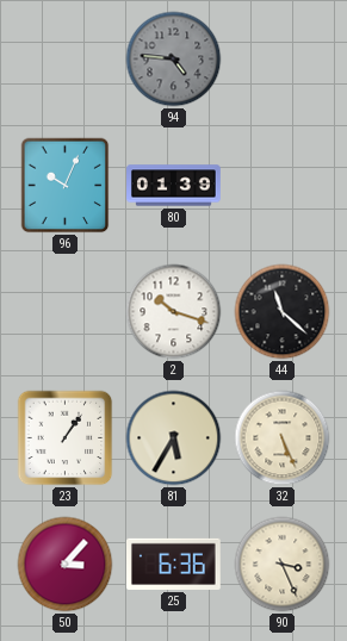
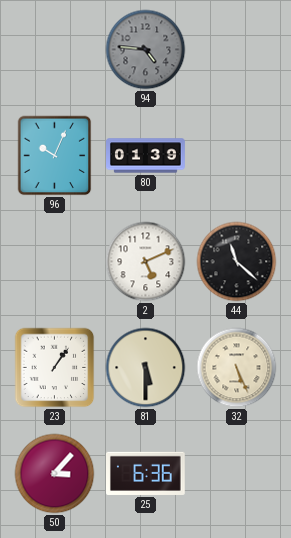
2: 10:18 -> 5:11
81: 5:35 -> 5:30
90: 3:26 -> none
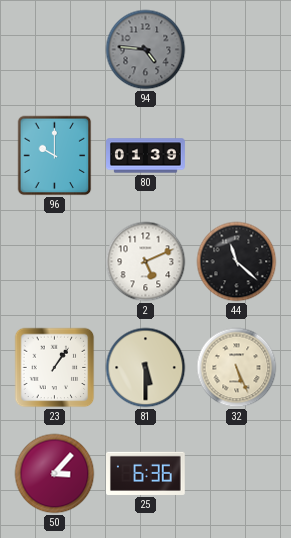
96: 10:04 -> 10:00
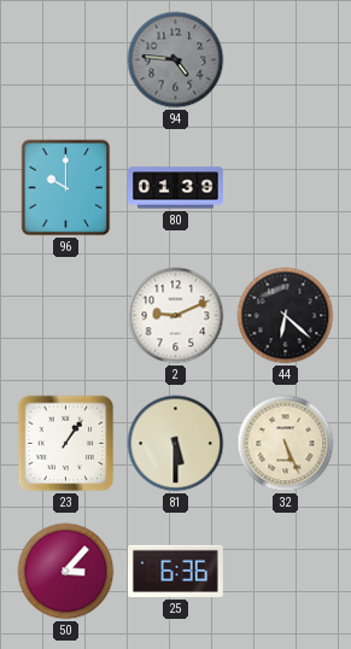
2: 5:11 -> 9:11
44: 11:22 -> 6:22
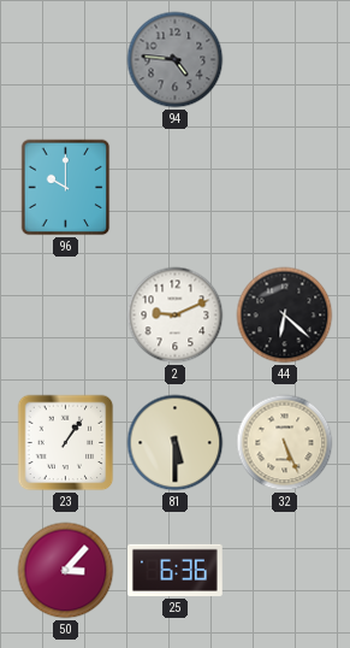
80: 01:39 -> none
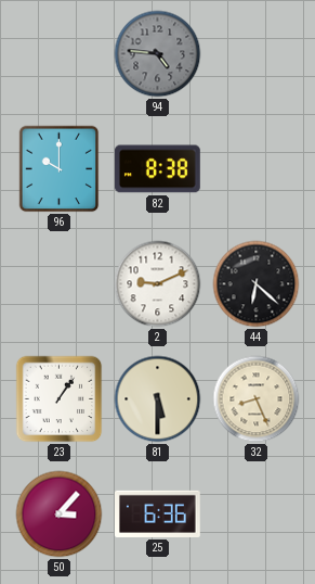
82: none -> 8:38
32: 5:26 -> 8:26
